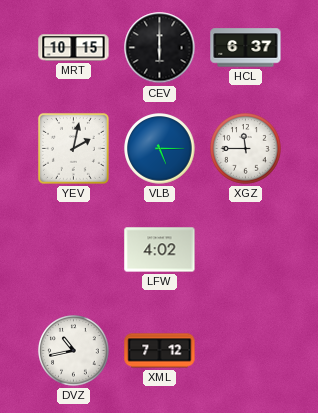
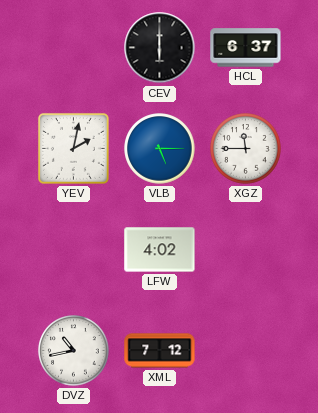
MRT: 10:15 -> none
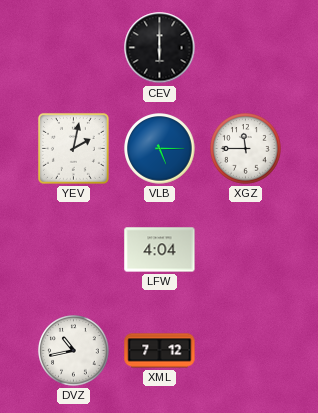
HCL: 6:37 -> none
LFW: 4:02 -> 4:04
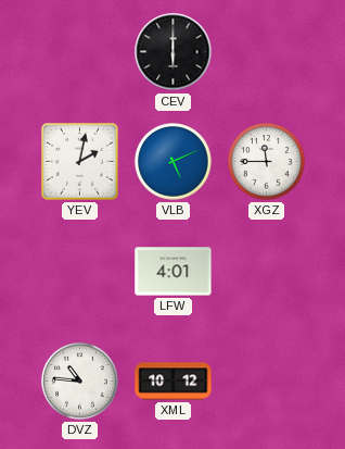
VLB: 5:15 -> 5:11
LFW: 4:04 -> 4:01
DVZ: 10:43 -> 10:46
XML: 7:12 -> 10:12
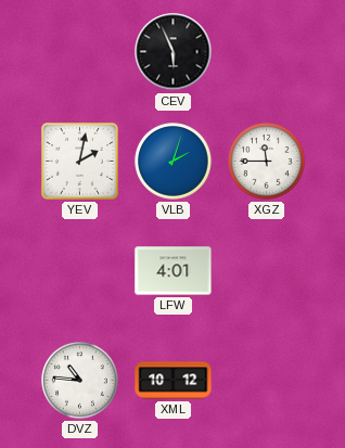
CEV: 6:00 -> 5:56
VLB: 5:11 -> 2:03
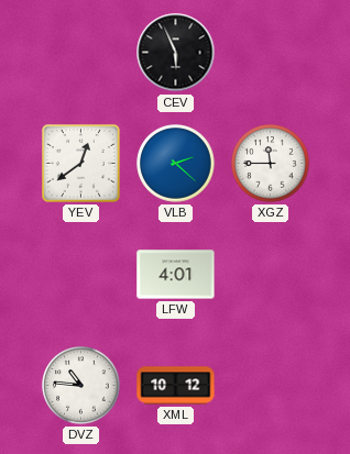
YEV: 2:02 -> 12:39
VLB: 2:03 -> 2:22
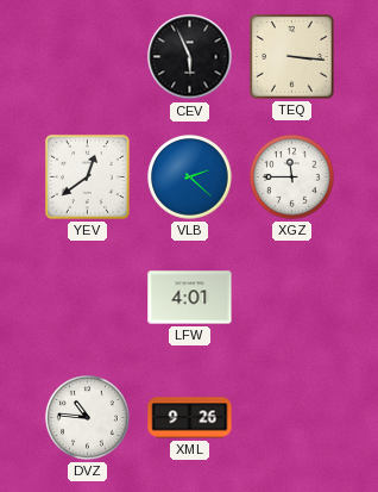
TEQ: none -> 3:16
XML: 10:12 -> 9:26
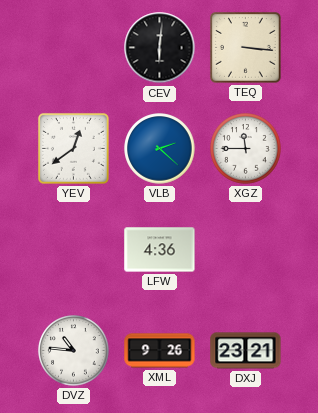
CEV: 5:56 -> 6:01
LFW: 4:01 -> 4:36
DXJ: none -> 23:21
